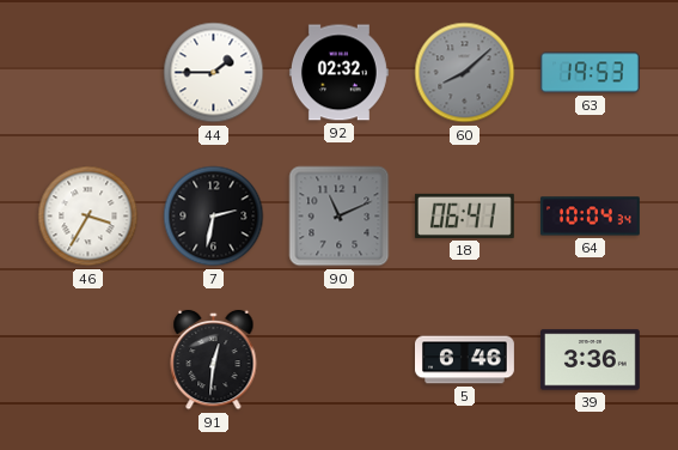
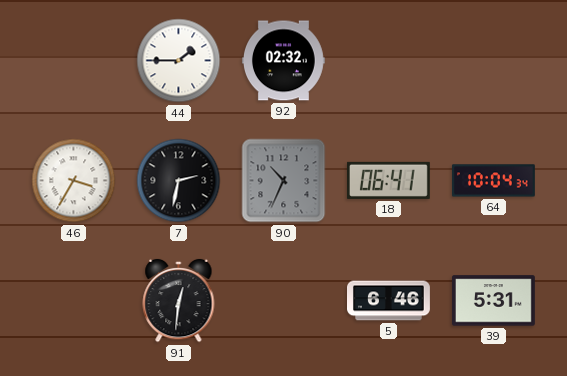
60: 8:08 -> none
63: 19:53 -> none
90: 11:11 -> 10:34
39: 3:36 -> 5:31
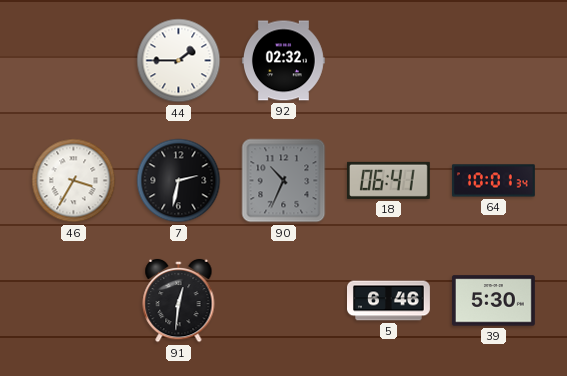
64: 10:04 -> 10:01
39: 5:31 -> 5:30
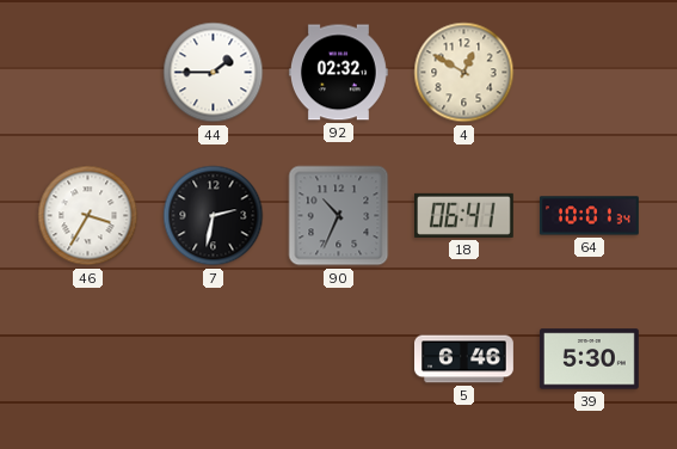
4: none -> 12:50
91: 12:31 -> none
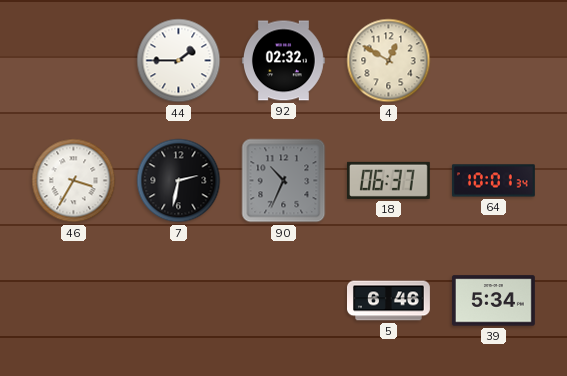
18: 06:41 -> 06:37
39: 5:30 -> 5:34
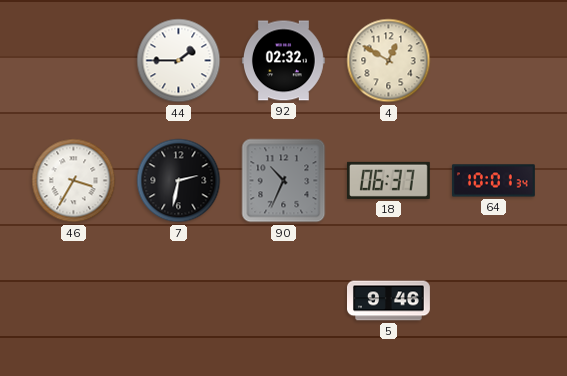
5: 6:46 -> 9:46
39: 5:34 -> none
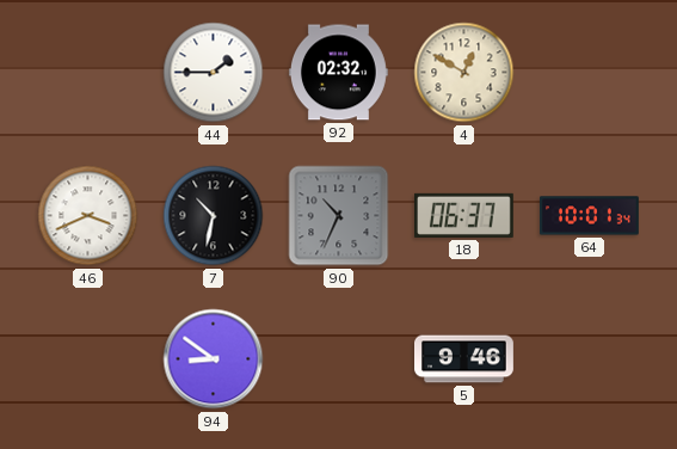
46: 3:35 -> 3:41
7: 2:32 -> 10:32
94: none -> 8:51
